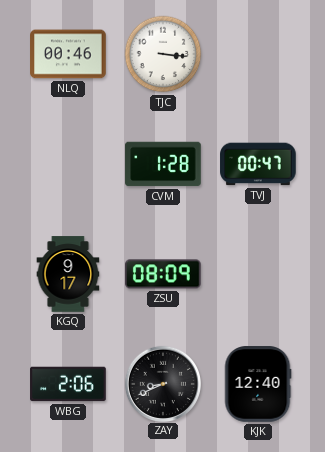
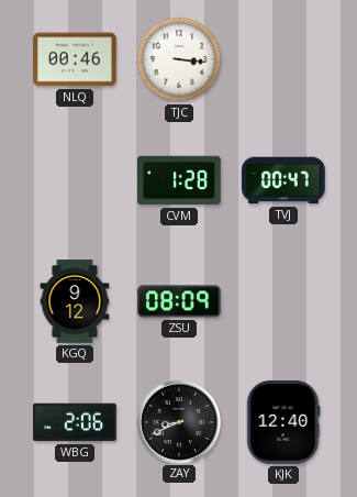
KGQ: 9:17 -> 9:12
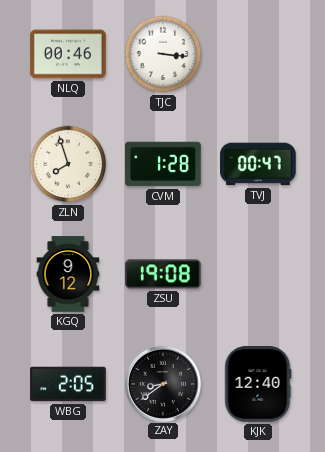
ZLN: none -> 7:57
ZSU: 08:09 -> 19:08
WBG: 2:06 -> 2:05
ZAY: 8:41 -> 8:39
